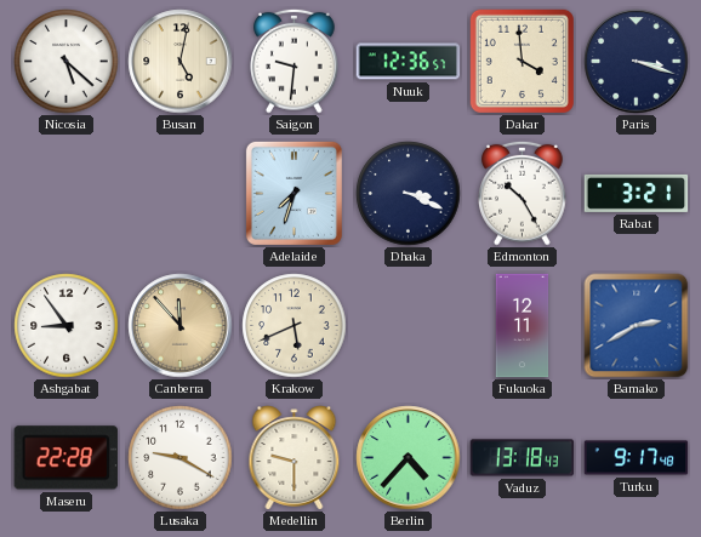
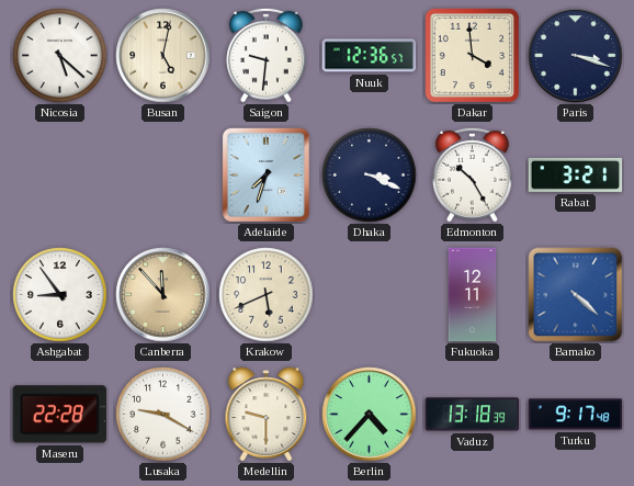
Bamako: 2:40 -> 4:22
Vaduz: 13:18:43 -> 13:18:39
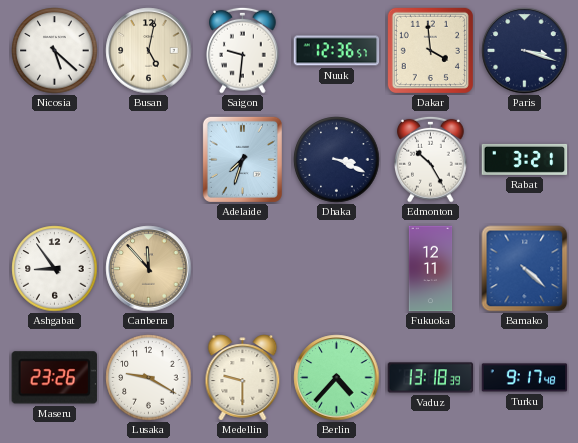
Krakow: 5:41 -> none
Maseru: 22:28 -> 23:26
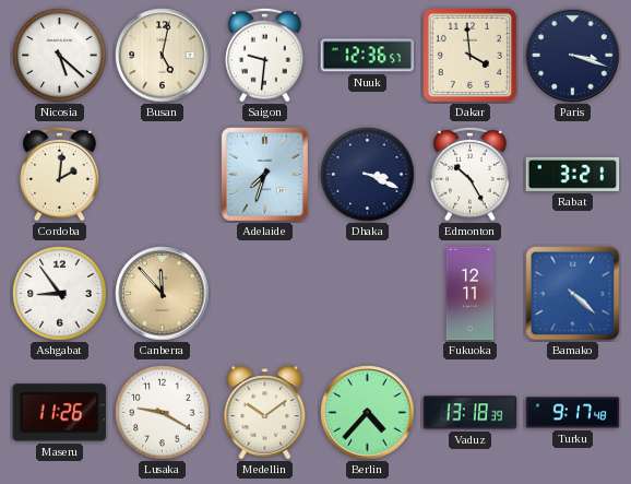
Cordoba: none -> 2:01
Maseru: 23:26 -> 11:26
Medellin: 9:30 -> 10:09
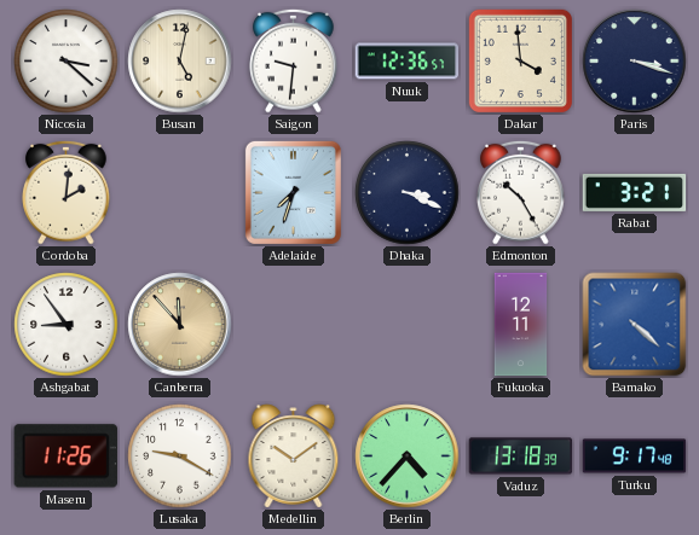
Nicosia: 5:22 -> 3:22
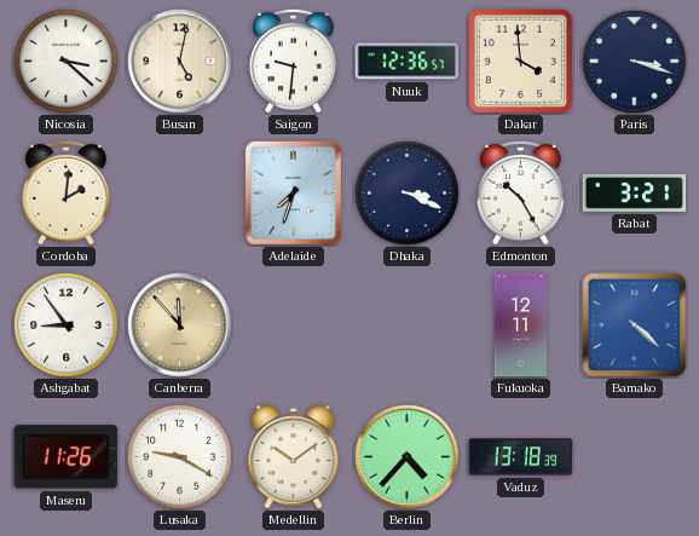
Turku: 9:17 -> none
